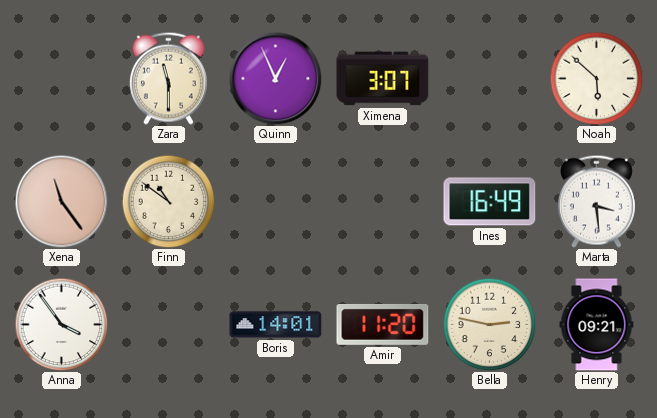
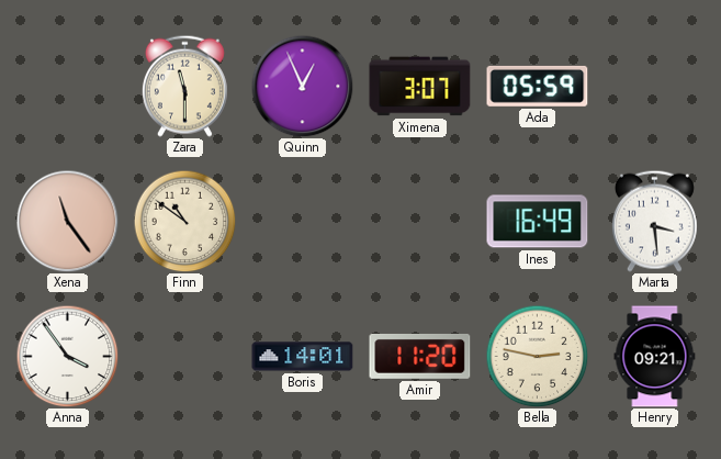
Ada: none -> 05:59
Noah: 5:52 -> none
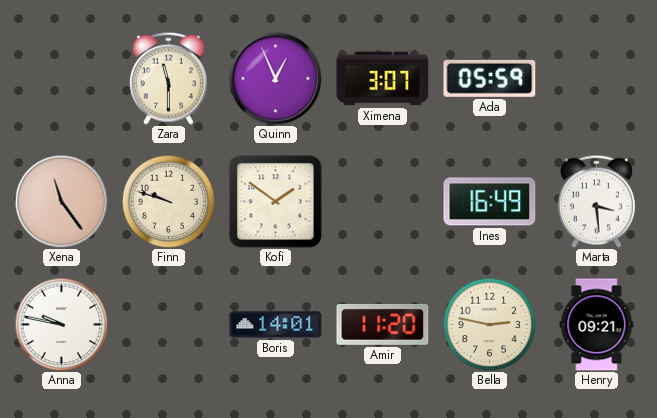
Finn: 10:51 -> 9:48
Kofi: none -> 1:51
Anna: 3:54 -> 9:47
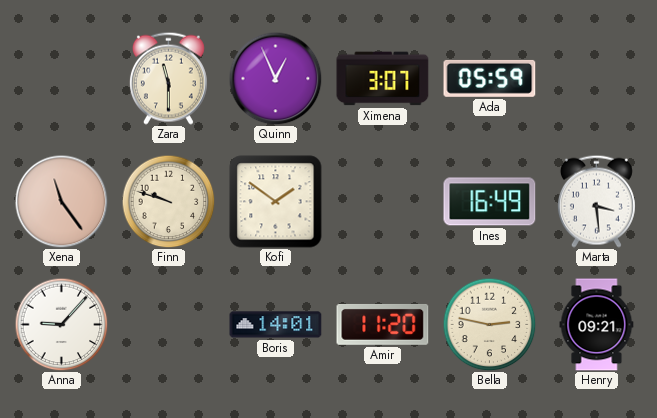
Anna: 9:47 -> 9:07
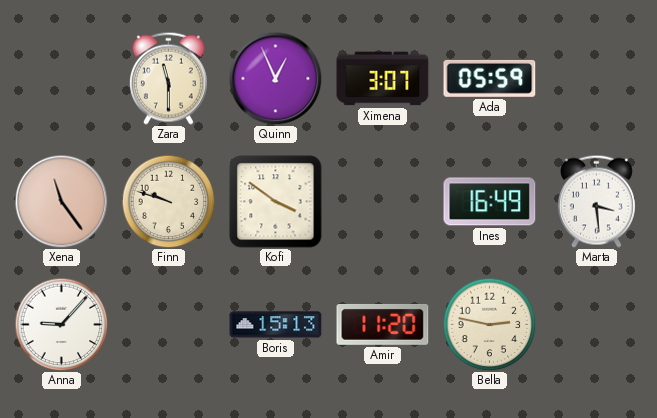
Kofi: 1:51 -> 3:51
Boris: 14:01 -> 15:13
Henry: 09:21 -> none
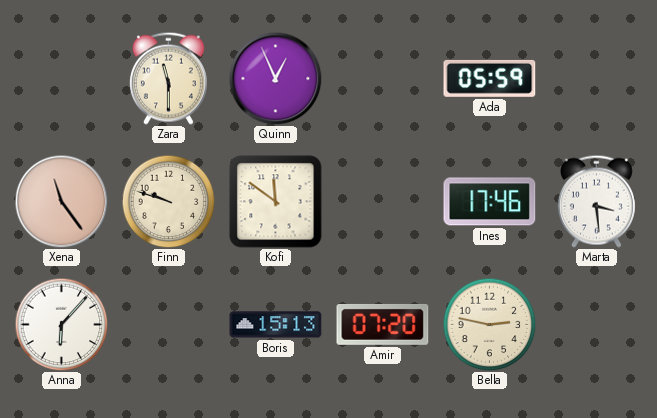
Ximena: 3:07 -> none
Kofi: 3:51 -> 11:51
Ines: 16:49 -> 17:46
Anna: 9:07 -> 6:07
Amir: 11:20 -> 07:20
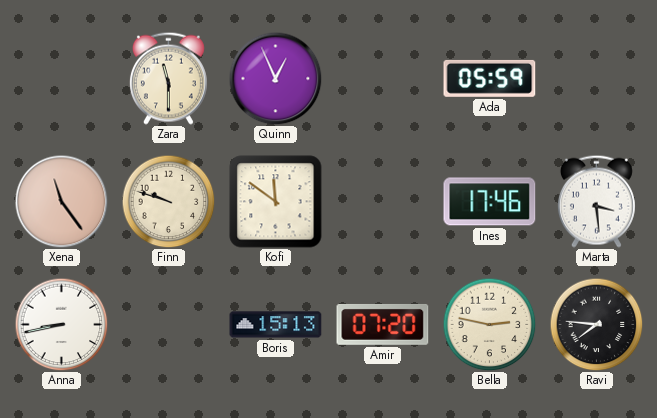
Anna: 6:07 -> 8:43
Ravi: none -> 7:46
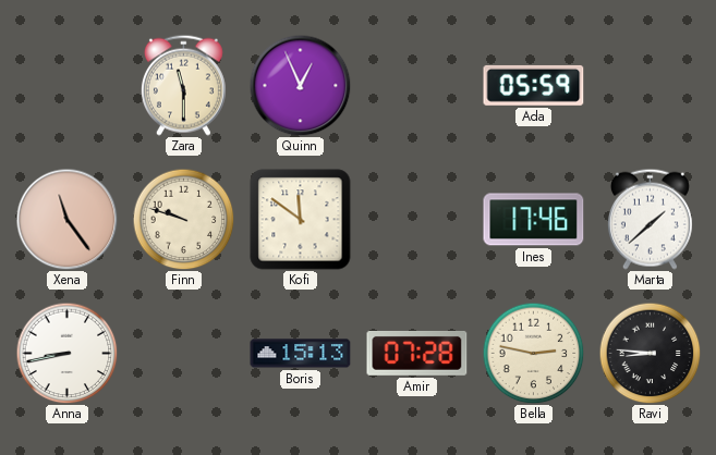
Marta: 3:29 -> 1:38
Amir: 07:20 -> 07:28
Ravi: 7:46 -> 8:46
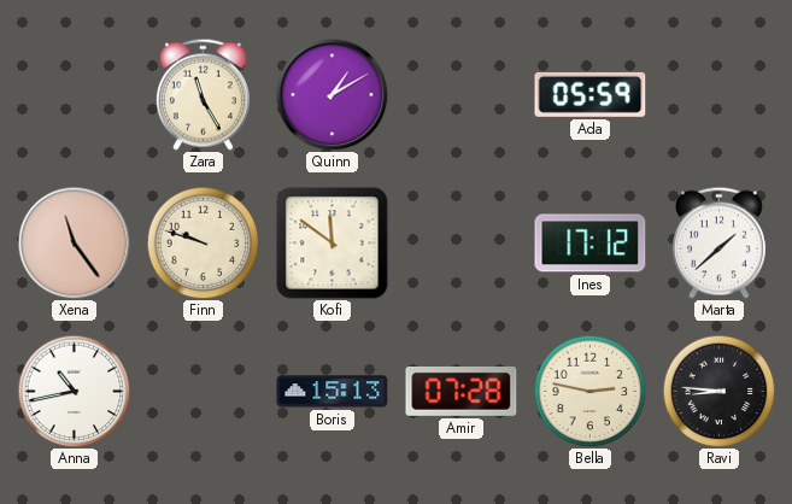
Zara: 11:30 -> 11:25
Quinn: 12:56 -> 1:10
Ines: 17:46 -> 17:12
Anna: 8:43 -> 10:43
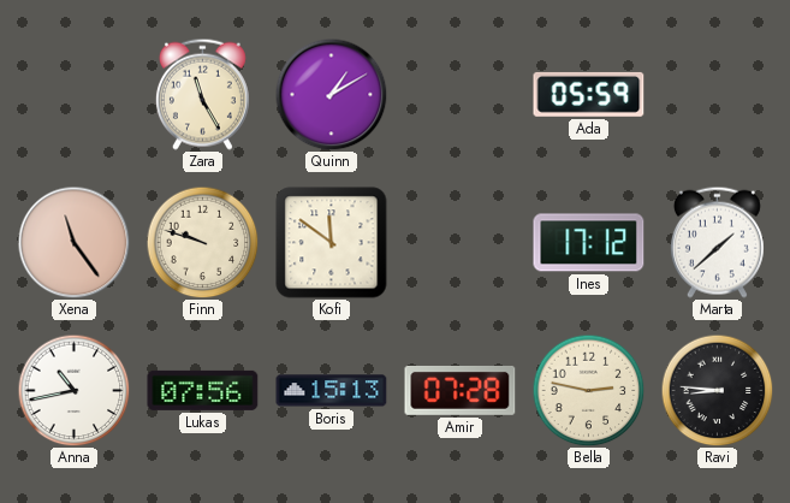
Lukas: none -> 07:56
